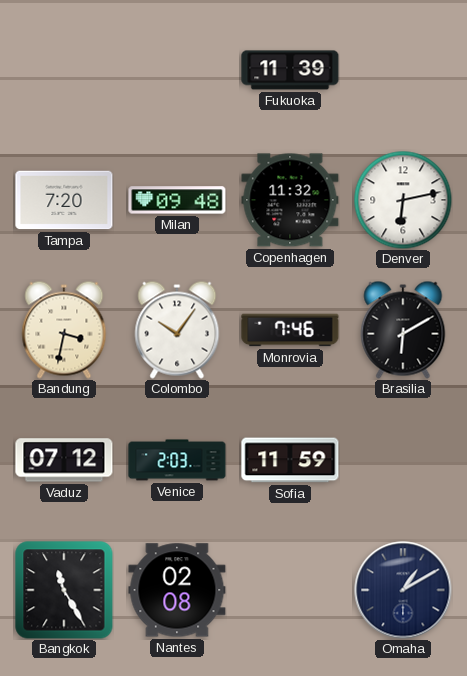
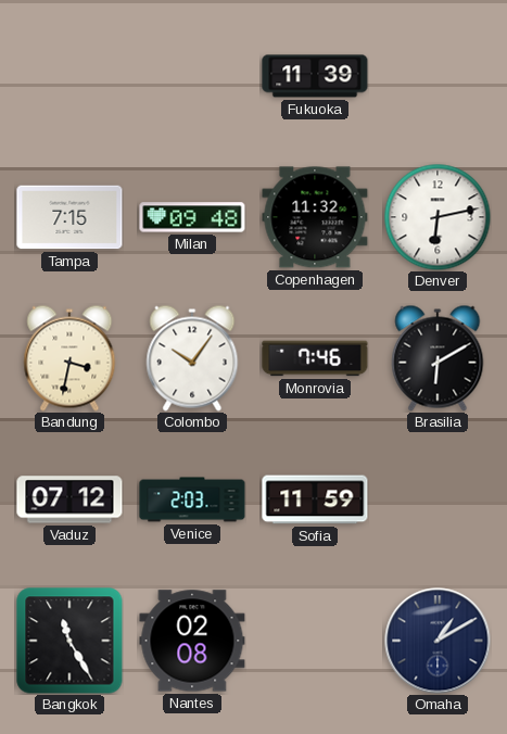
Tampa: 7:20 -> 7:15
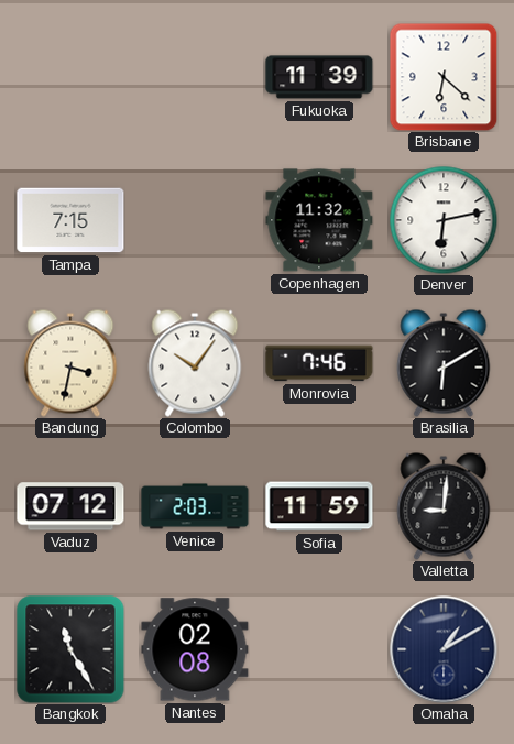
Brisbane: none -> 6:22
Milan: 09:48 -> none
Valletta: none -> 9:01
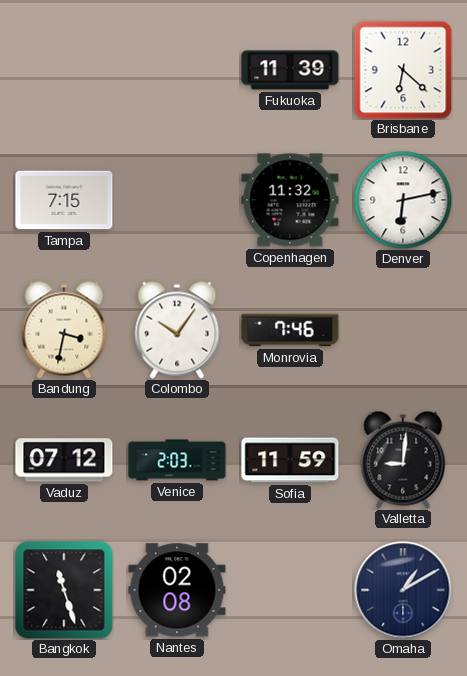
Brasilia: 6:10 -> none
Bangkok: 11:25 -> 11:27
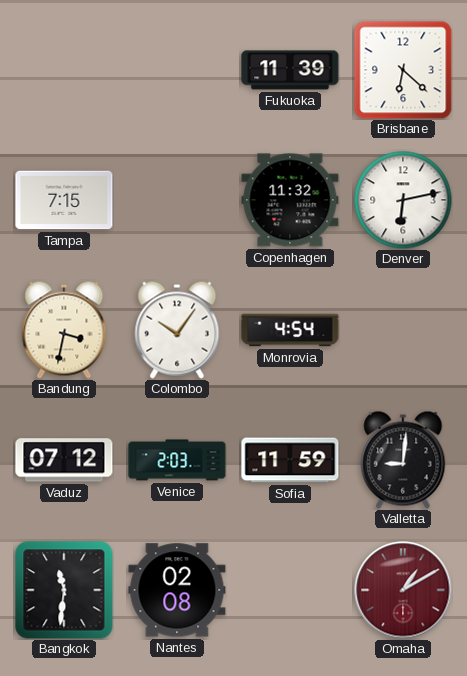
Monrovia: 7:46 -> 4:54
Bangkok: 11:27 -> 11:31
Omaha dial: navy -> burgundy
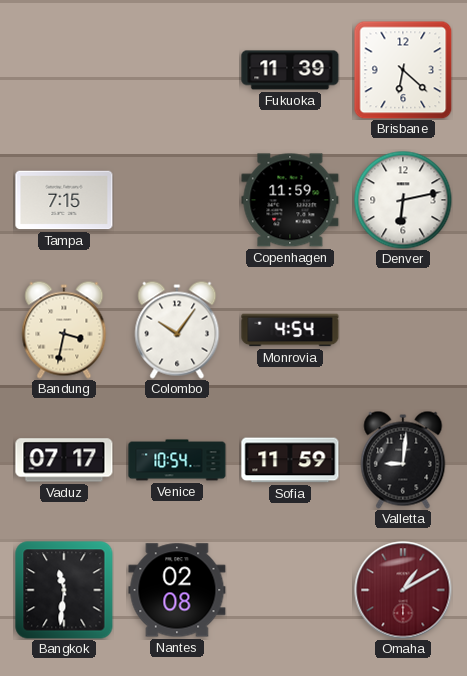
Copenhagen: 11:32 -> 11:59
Vaduz: 07:12 -> 07:17
Venice: 2:03 -> 10:54
